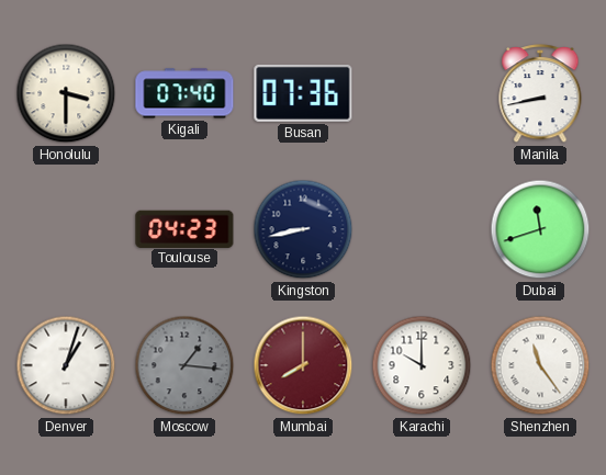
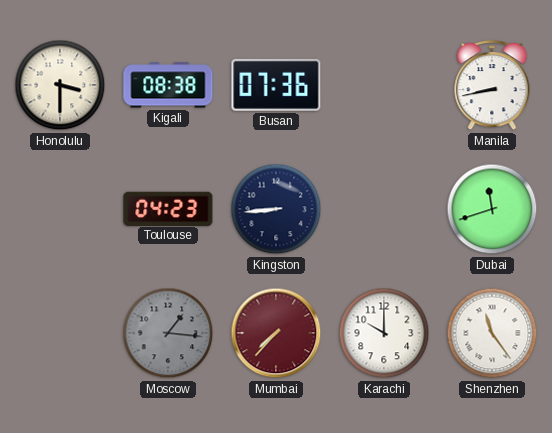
Kigali: 07:40 -> 08:38
Kingston: 8:43 -> 8:44
Denver: 1:03 -> none
Mumbai: 8:00 -> 7:37
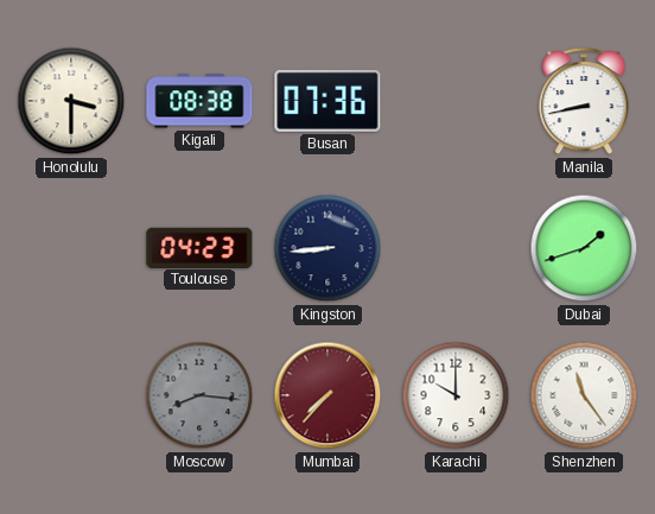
Dubai: 11:42 -> 1:42
Moscow: 1:16 -> 8:16
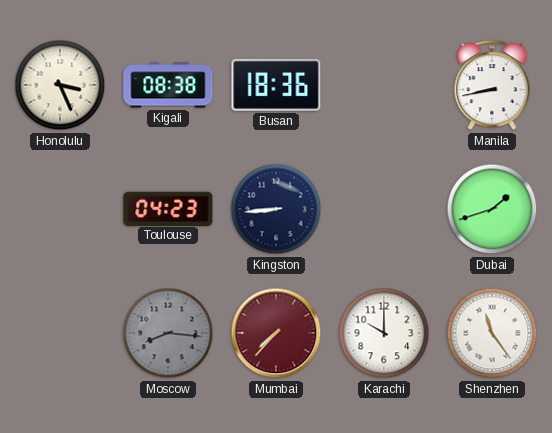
Honolulu: 3:30 -> 3:26
Busan: 07:36 -> 18:36
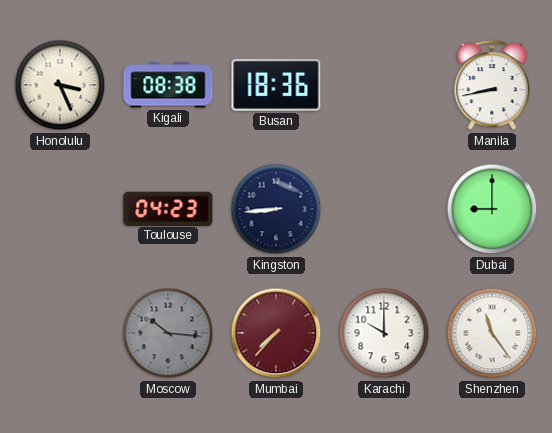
Dubai: 1:42 -> 9:00
Moscow: 8:16 -> 10:16
